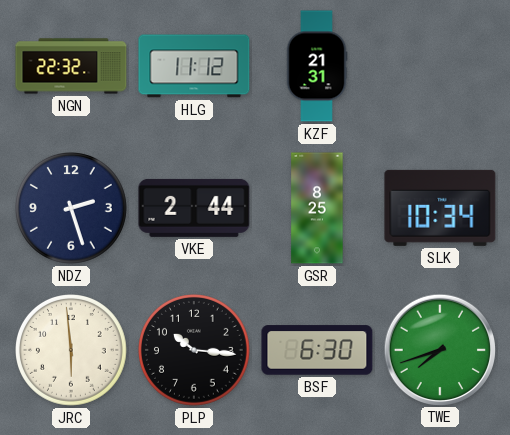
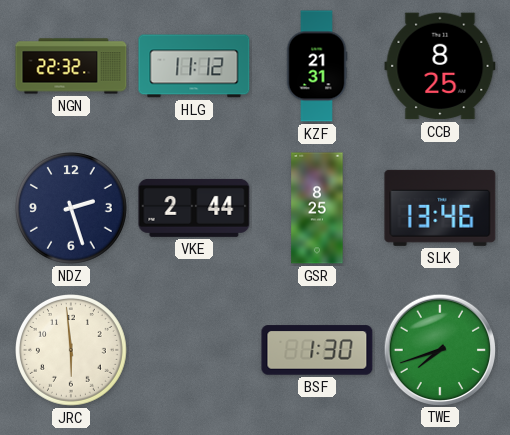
CCB: none -> 8:25
SLK: 10:34 -> 13:46
PLP: 10:16 -> none
BSF: 6:30 -> 1:30
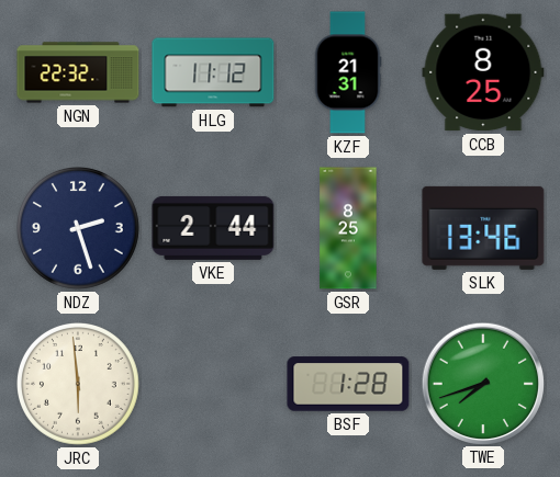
BSF: 1:30 -> 1:28
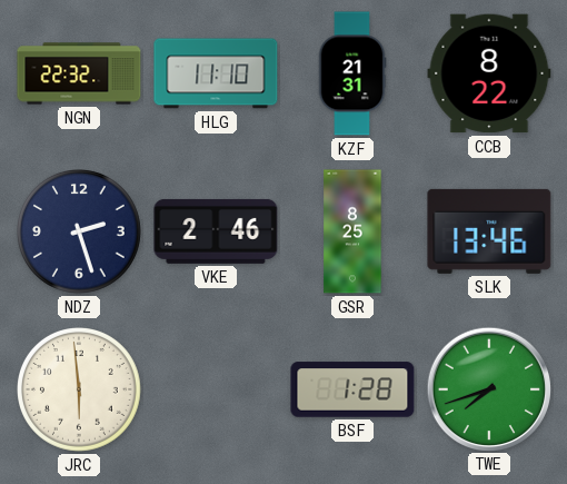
HLG: 11:12 -> 11:10
CCB: 8:25 -> 8:22
VKE: 2:44 -> 2:46
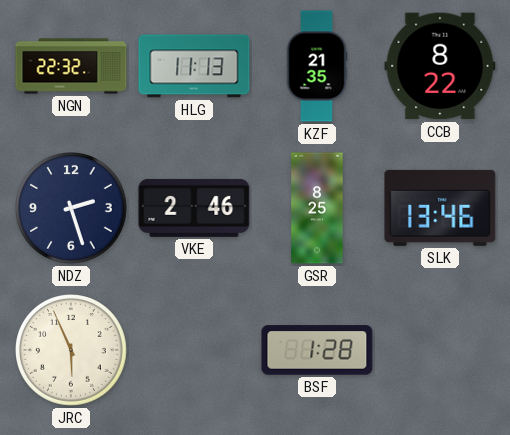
HLG: 11:10 -> 11:13
KZF: 21:31 -> 21:35
JRC: 5:59 -> 5:56
TWE: 7:42 -> none
